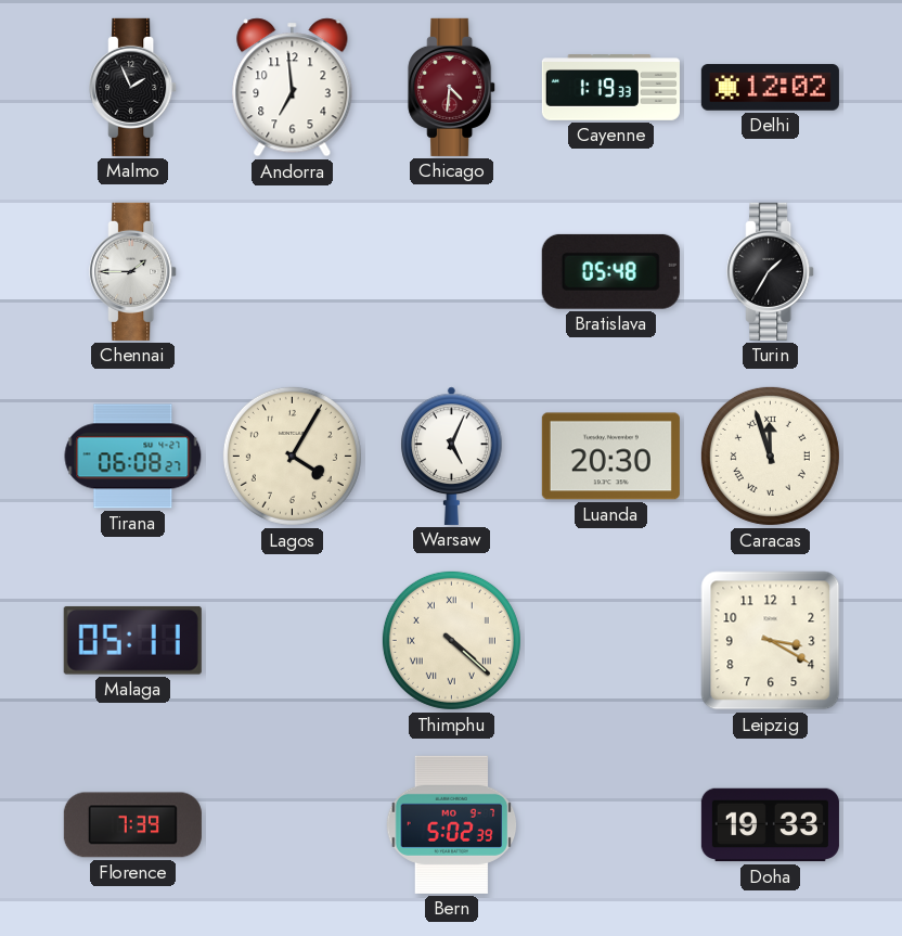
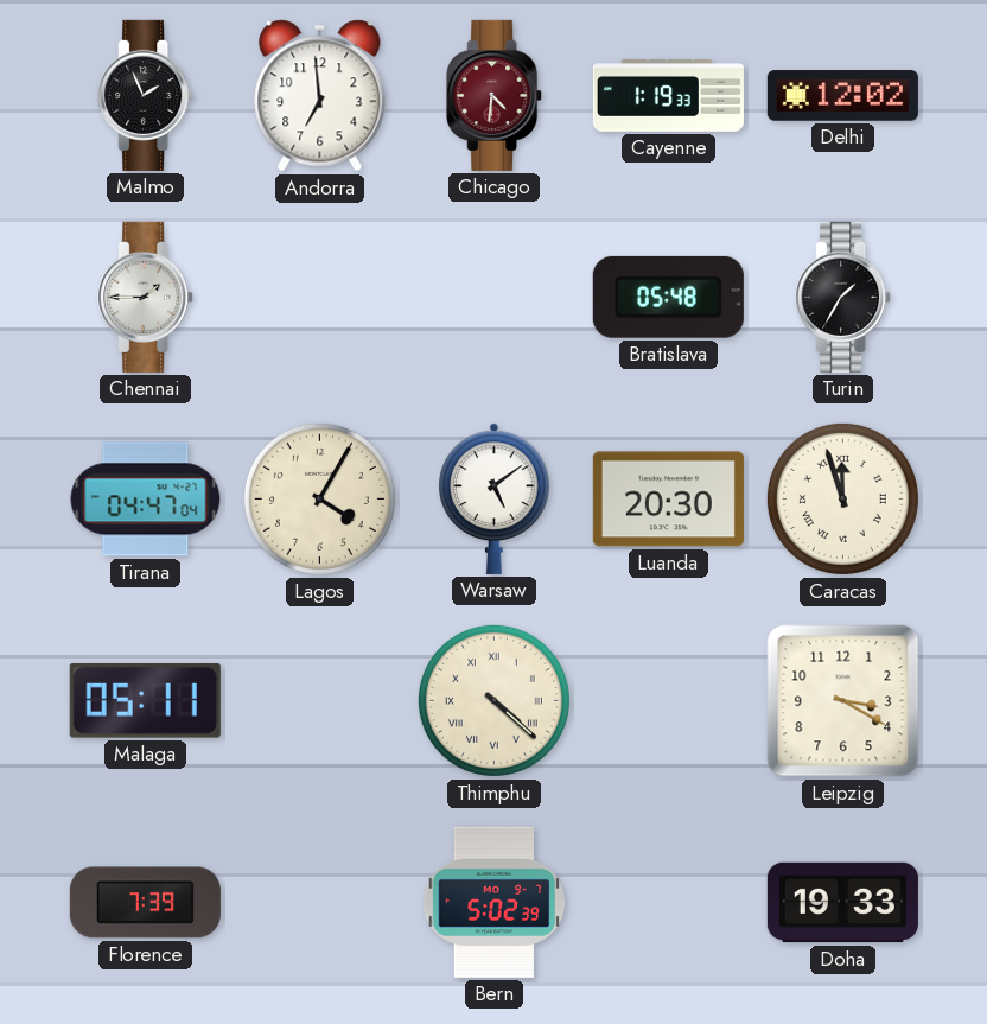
Tirana: 06:08 -> 04:47
Warsaw: 5:04 -> 5:09
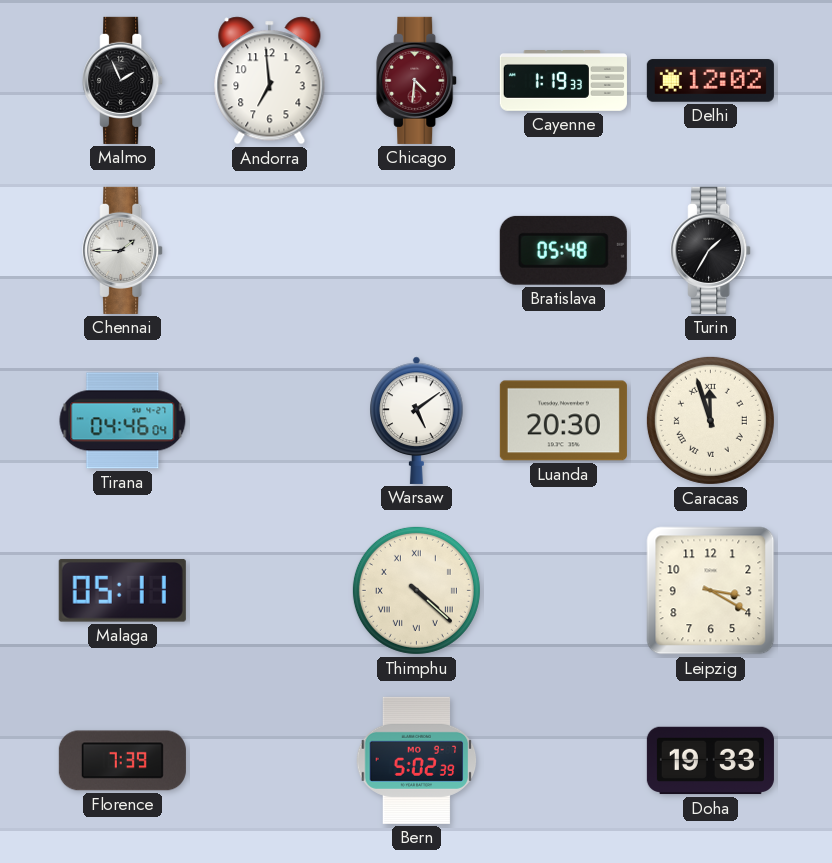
Tirana: 04:47 -> 04:46
Lagos: 4:05 -> none
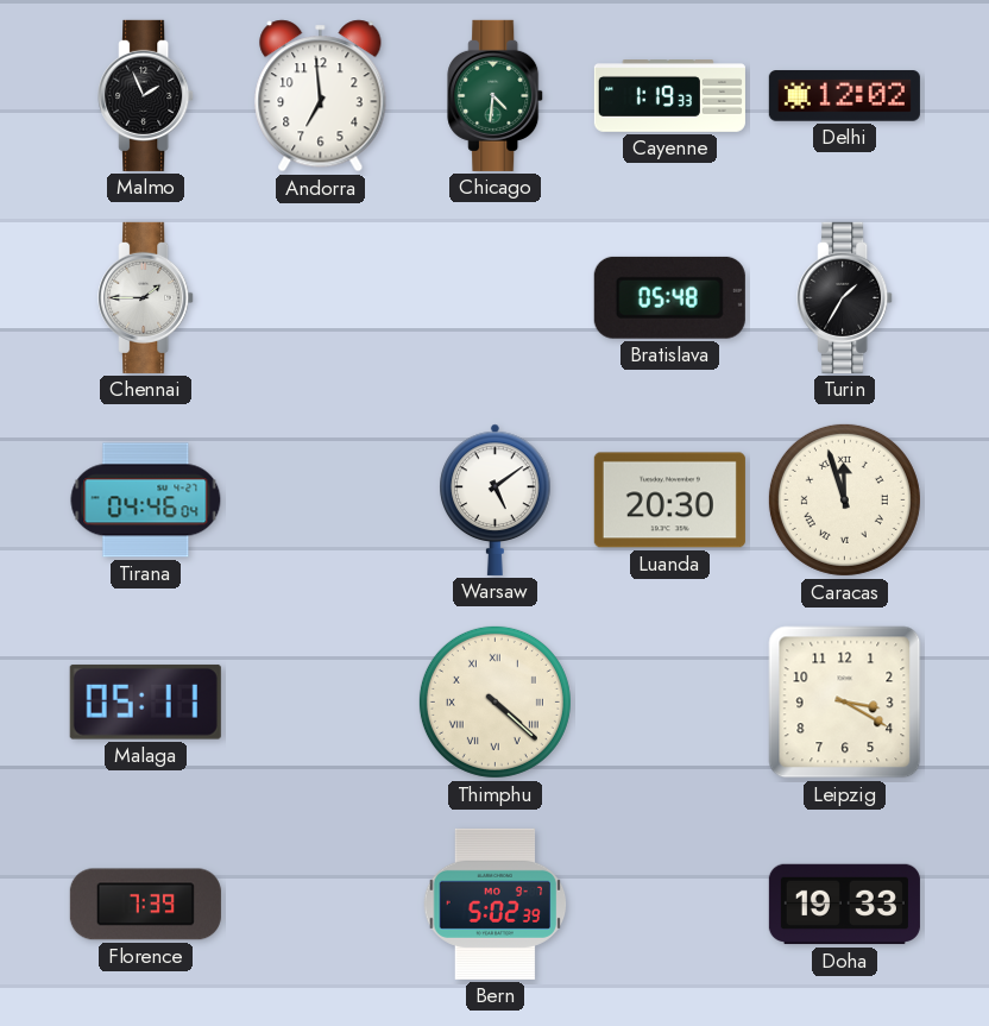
Chicago dial: burgundy -> green
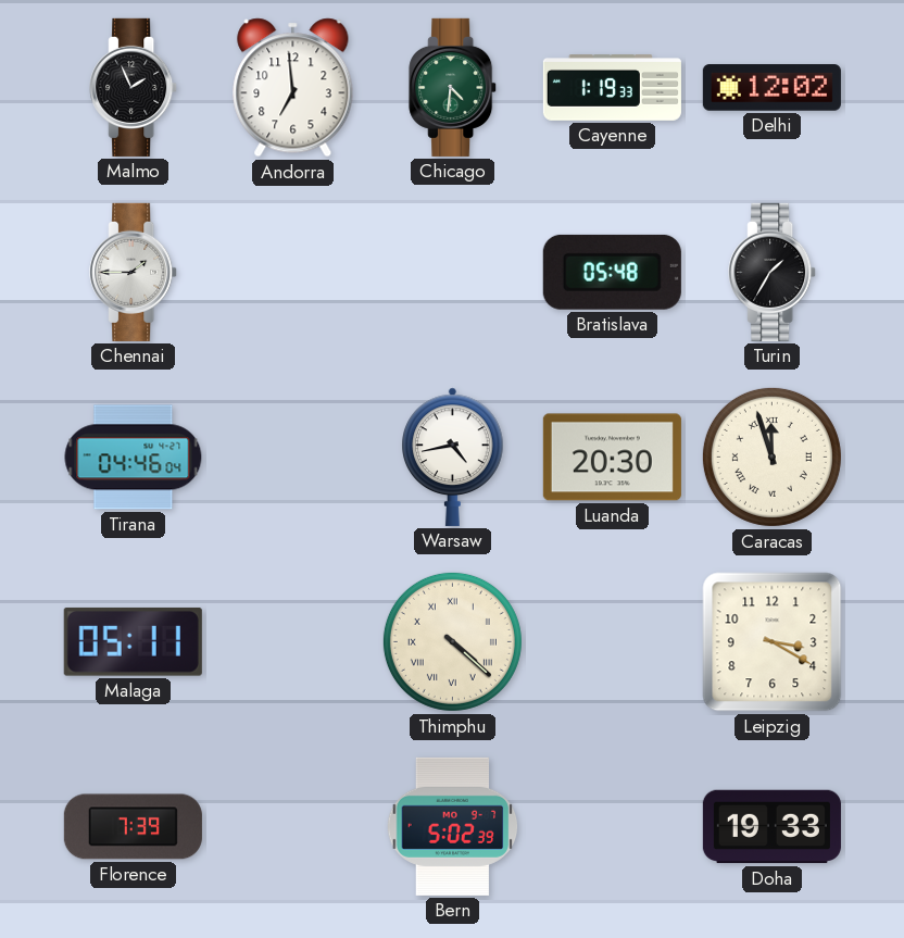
Warsaw: 5:09 -> 4:43
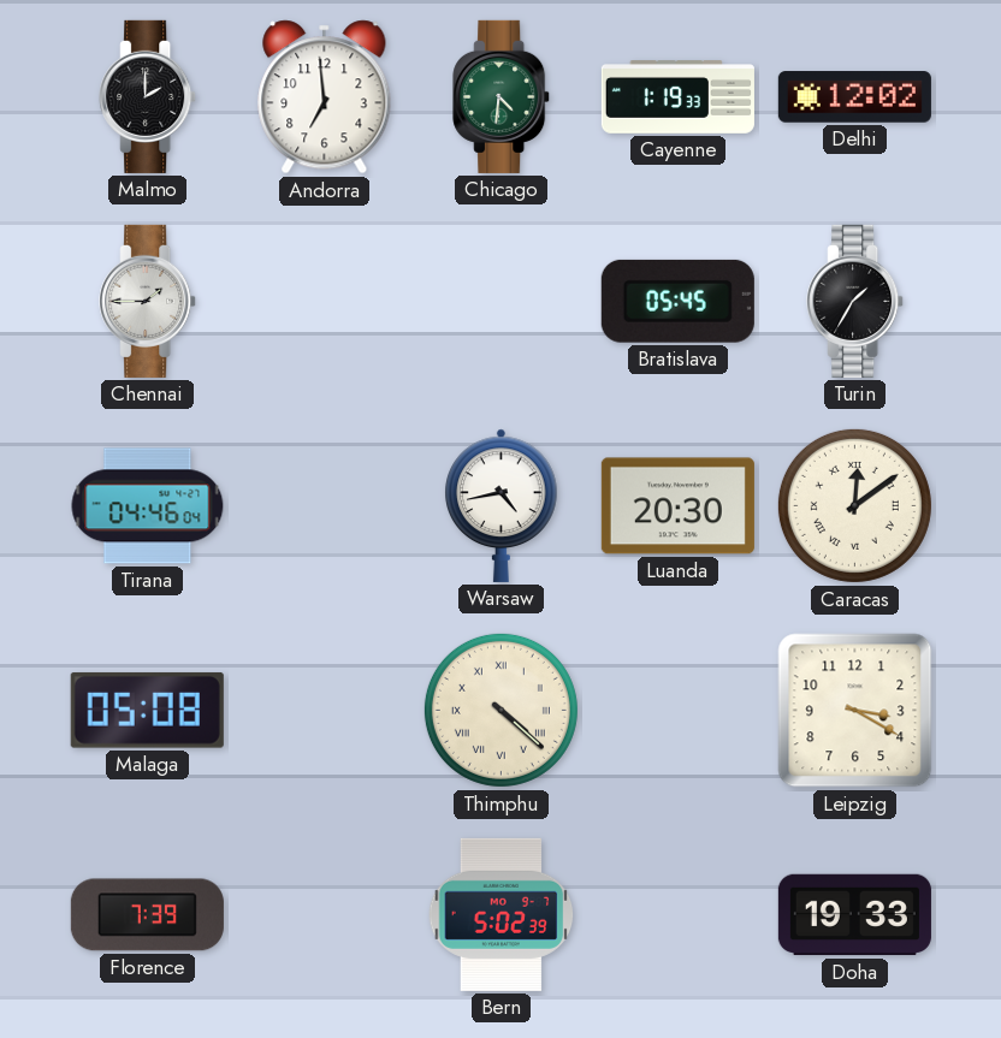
Malmo: 1:56 -> 2:00
Bratislava: 05:48 -> 05:45
Caracas: 11:57 -> 12:09
Malaga: 05:11 -> 05:08
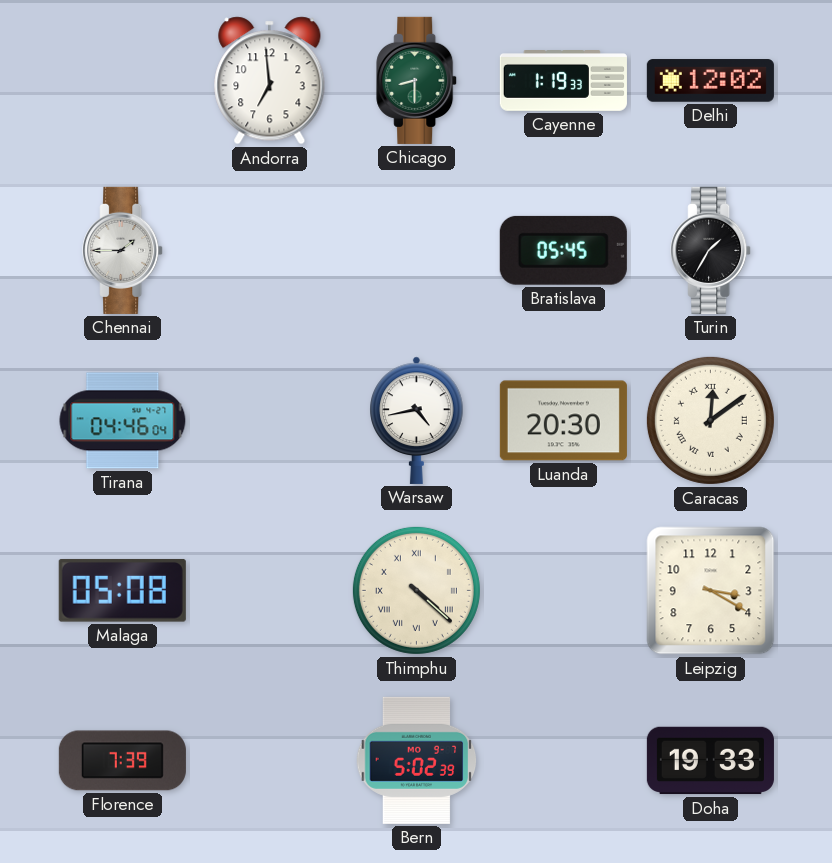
Malmo: 2:00 -> none
Chicago: 4:31 -> 8:30
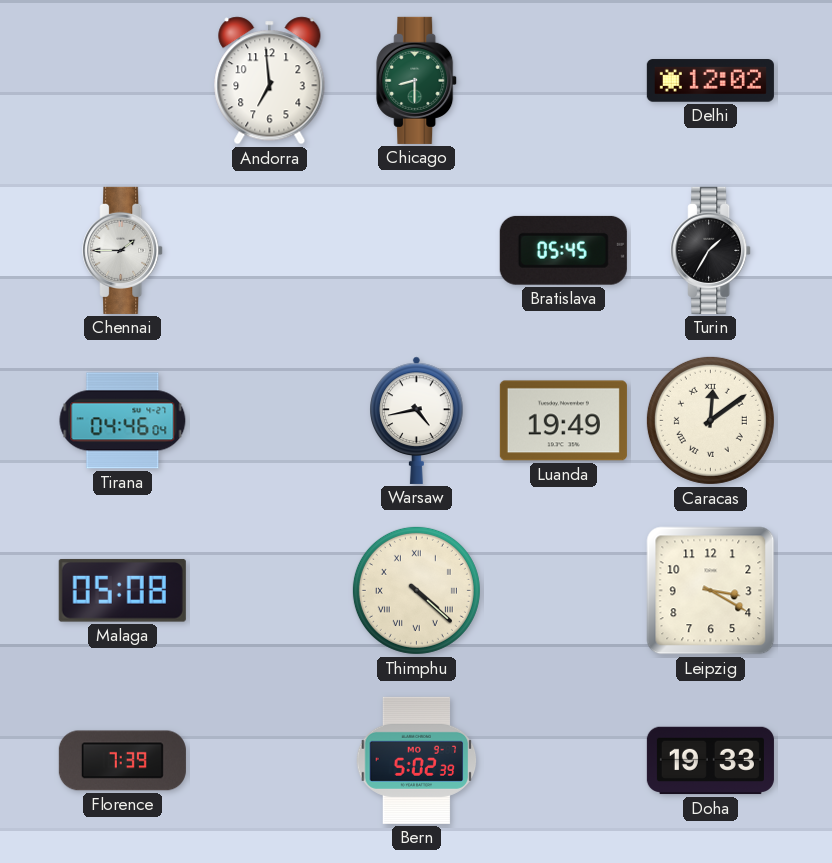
Cayenne: 1:19 -> none
Luanda: 20:30 -> 19:49
